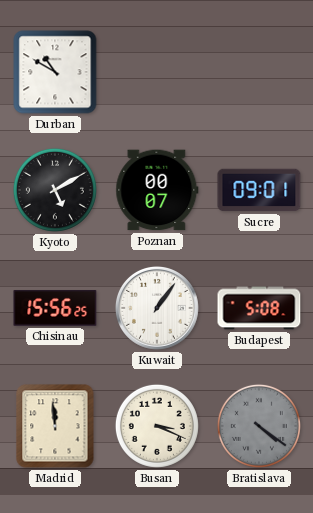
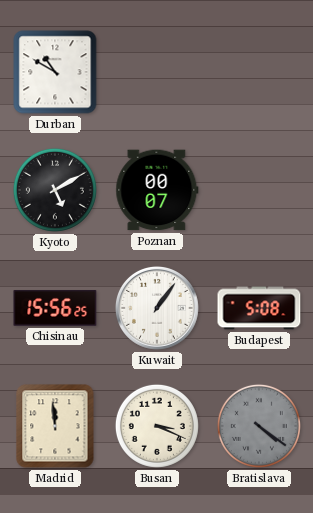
Sucre: 09:01 -> none
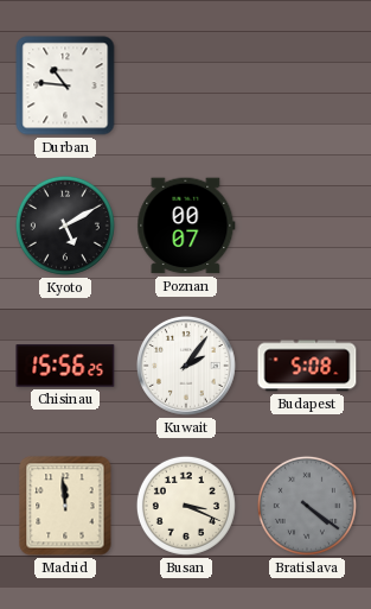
Durban: 10:50 -> 10:46
Kuwait: 1:06 -> 2:06
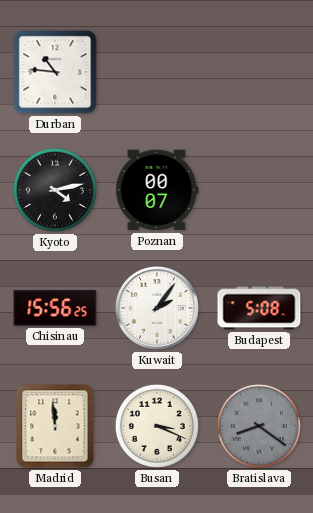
Kyoto: 5:10 -> 4:13
Bratislava: 4:21 -> 8:21
